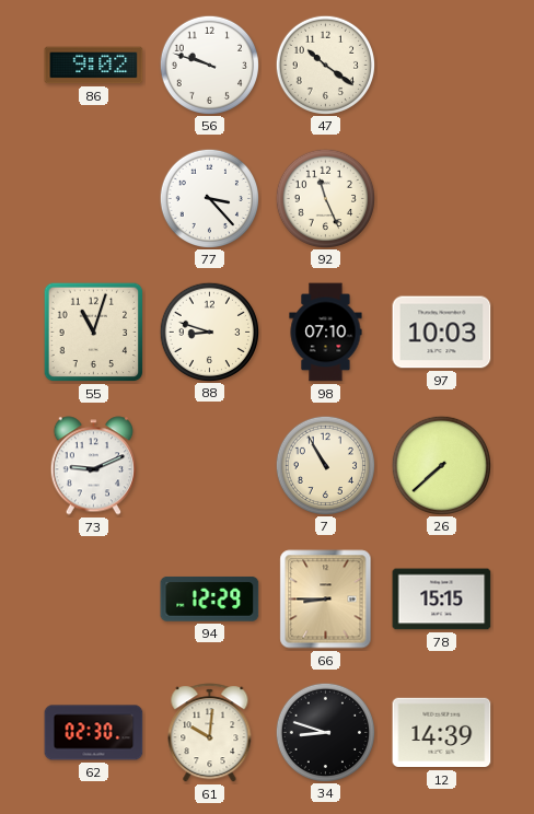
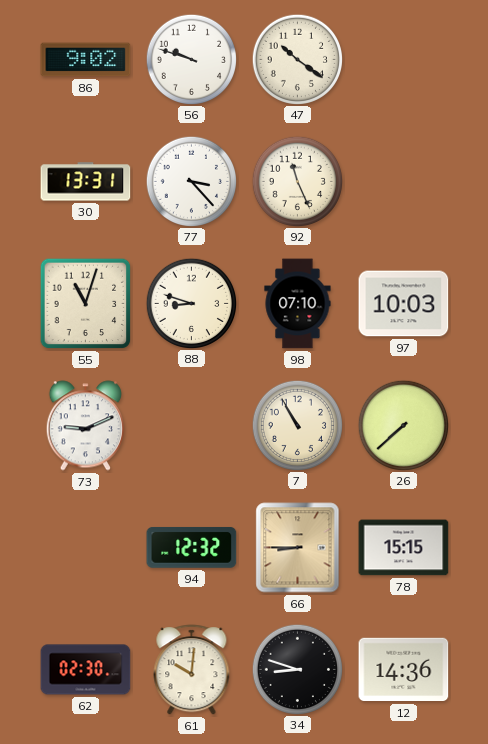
30: none -> 13:31
94: 12:29 -> 12:32
12: 14:39 -> 14:36
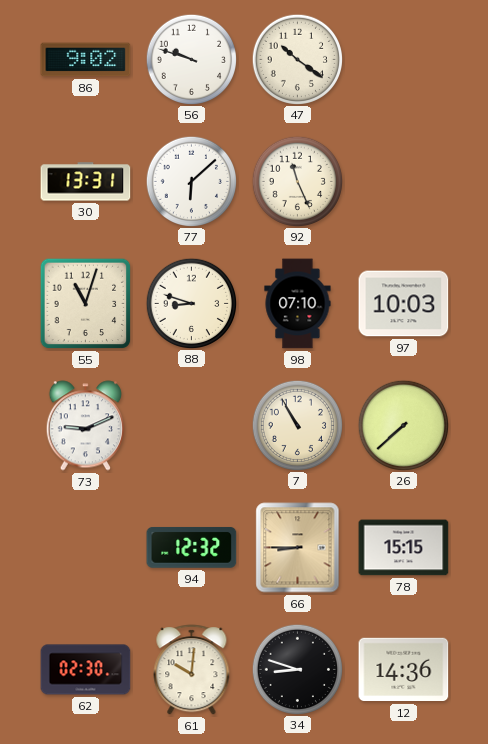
77: 3:23 -> 6:08
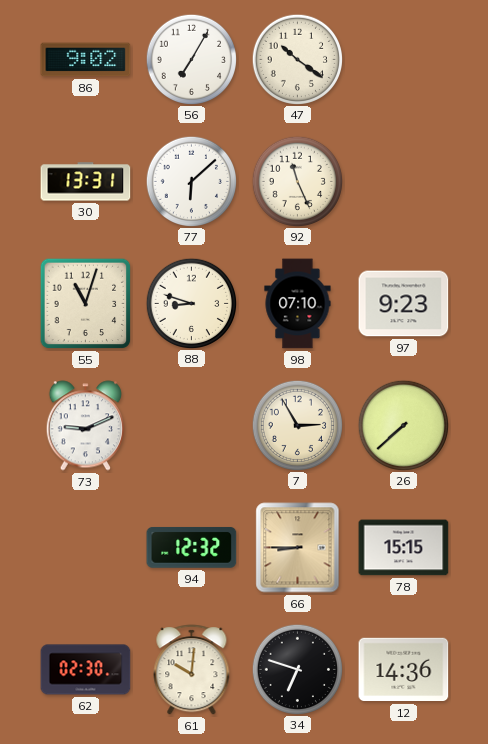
56: 9:48 -> 7:05
97: 10:03 -> 9:23
7: 10:55 -> 2:55
34: 8:48 -> 6:48
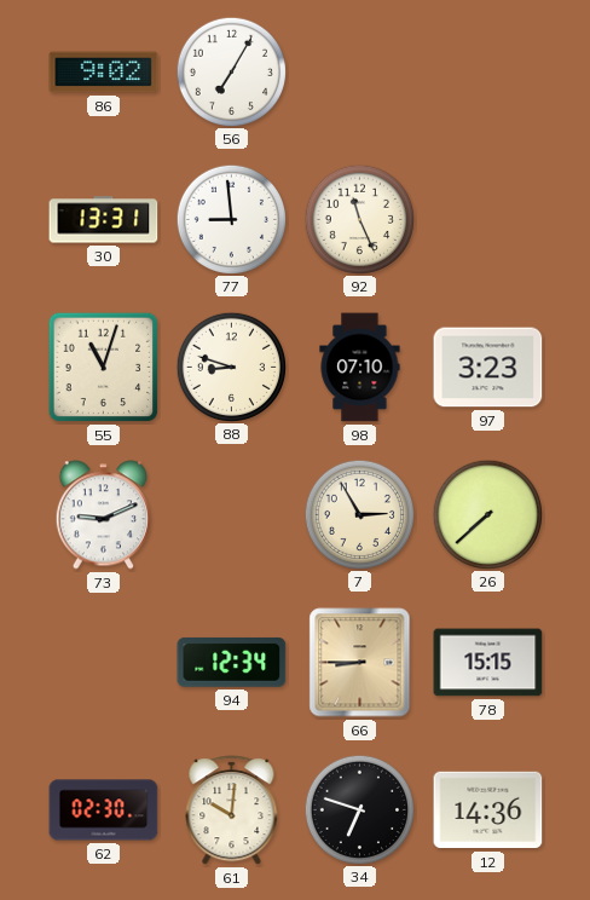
47: 10:21 -> none
77: 6:08 -> 8:59
97: 9:23 -> 3:23
94: 12:32 -> 12:34
